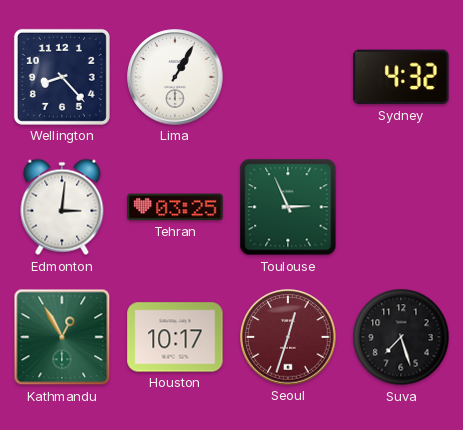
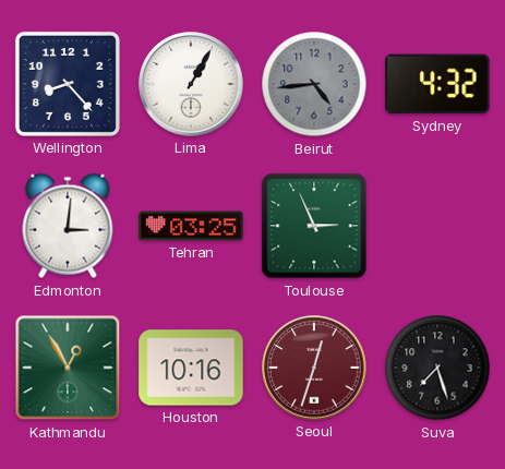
Beirut: none -> 4:44
Houston: 10:17 -> 10:16
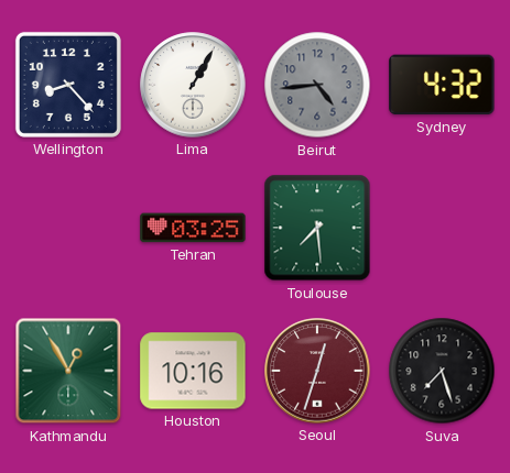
Edmonton: 3:01 -> none
Toulouse: 2:56 -> 7:29
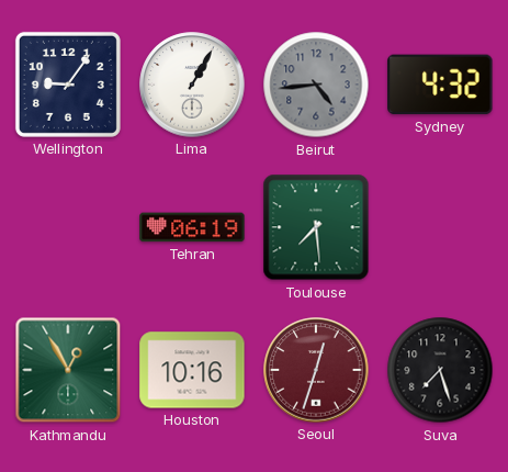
Wellington: 8:23 -> 9:06
Tehran: 03:25 -> 06:19
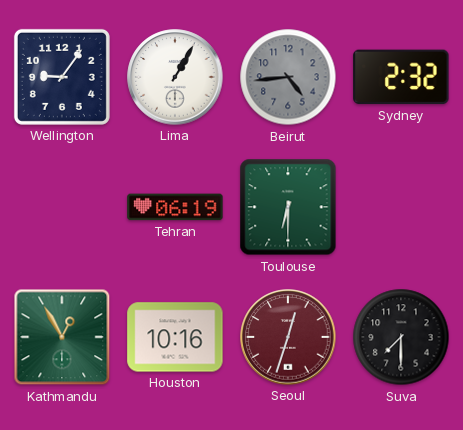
Sydney: 4:32 -> 2:32
Toulouse: 7:29 -> 6:30
Suva: 7:27 -> 7:30
